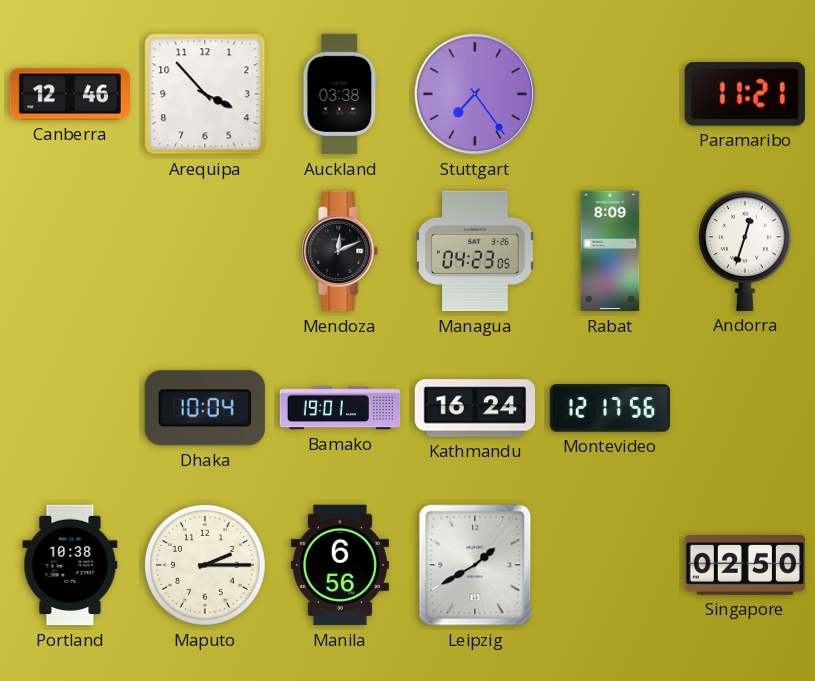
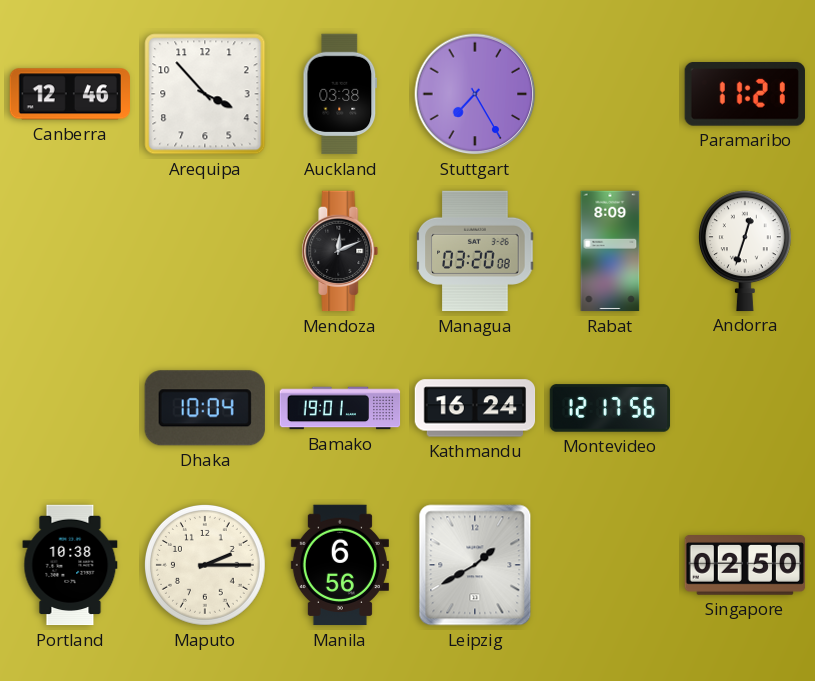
Stuttgart: 7:24 -> 7:25
Managua: 04:23 -> 03:20
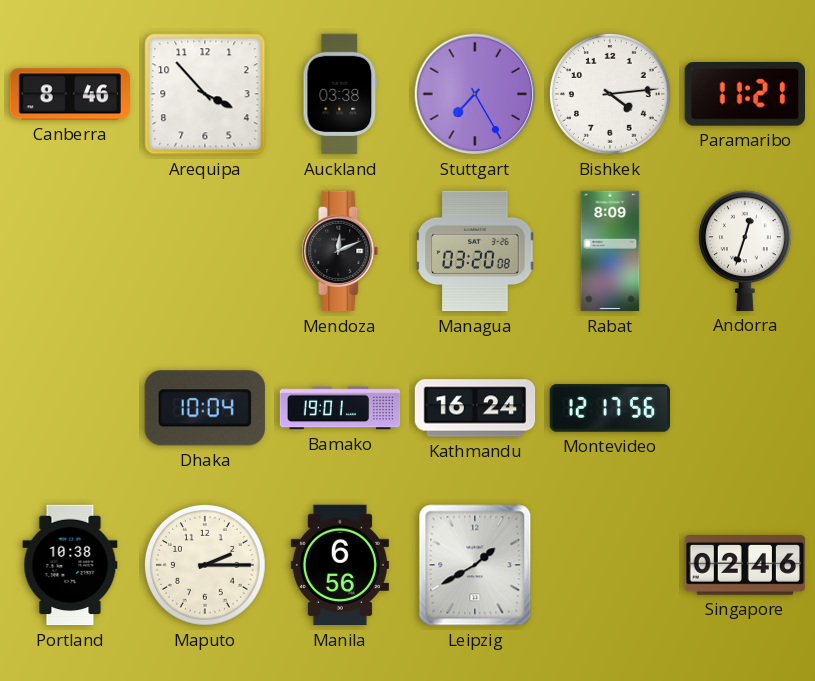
Canberra: 12:46 -> 8:46
Bishkek: none -> 4:14
Singapore: 02:50 -> 02:46
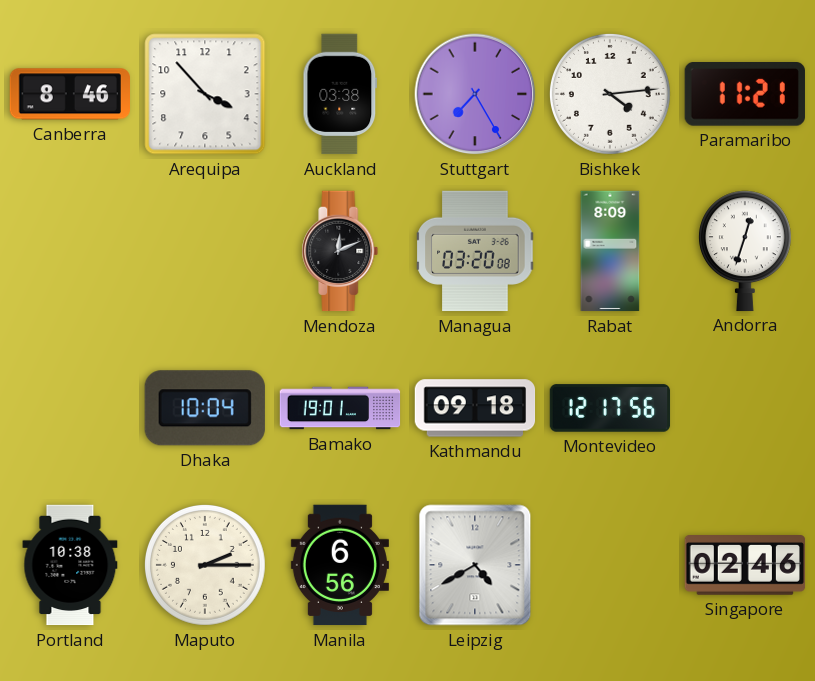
Kathmandu: 16:24 -> 09:18
Leipzig: 1:40 -> 4:40
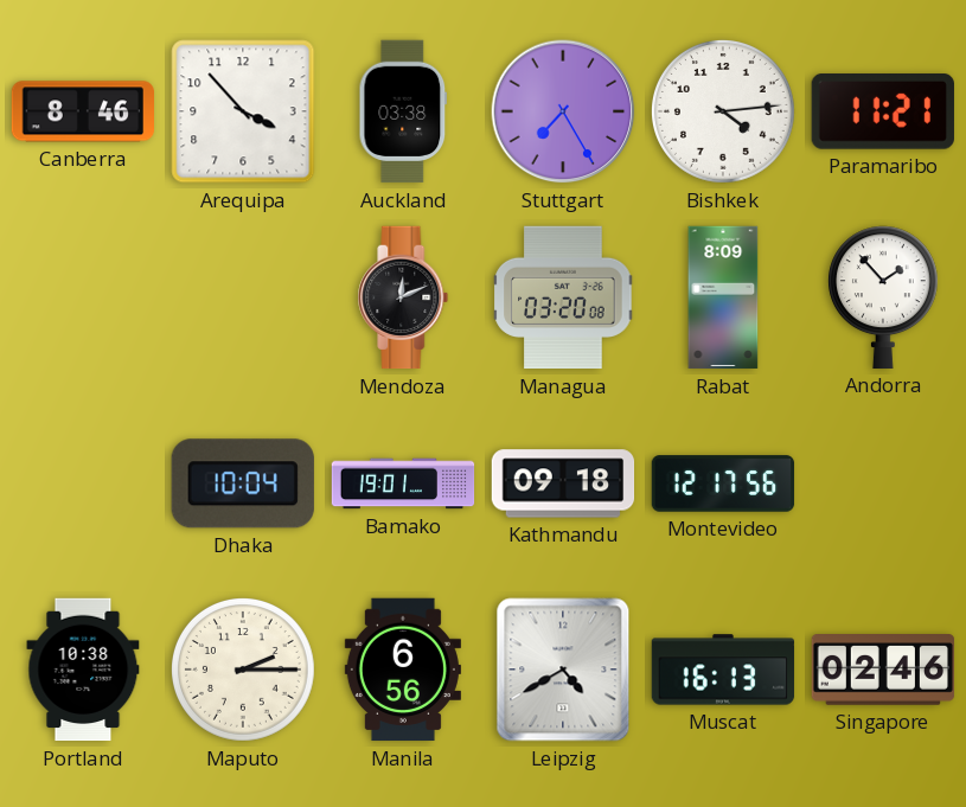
Andorra: 12:33 -> 1:53
Muscat: none -> 16:13
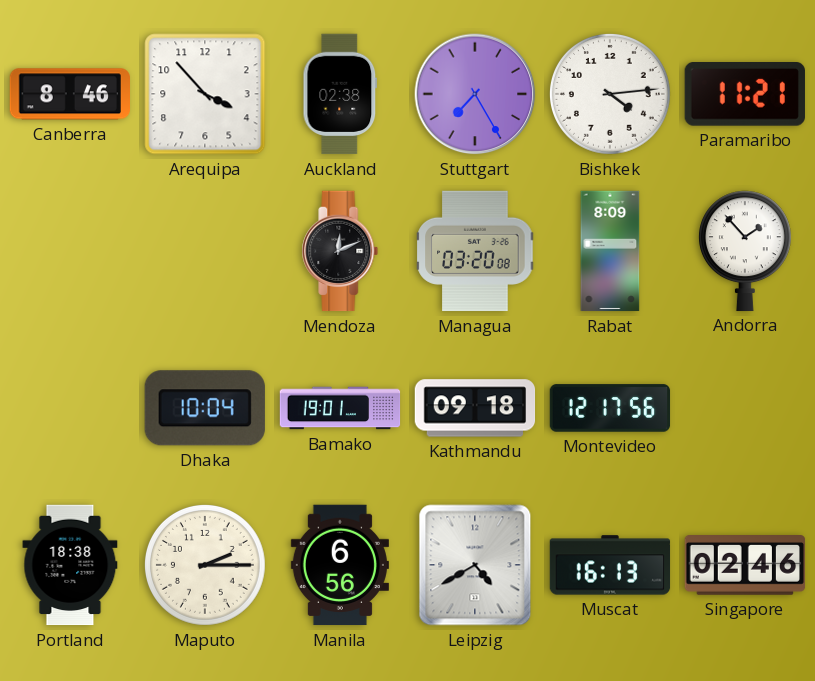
Auckland: 03:38 -> 02:38
Portland: 10:38 -> 18:38
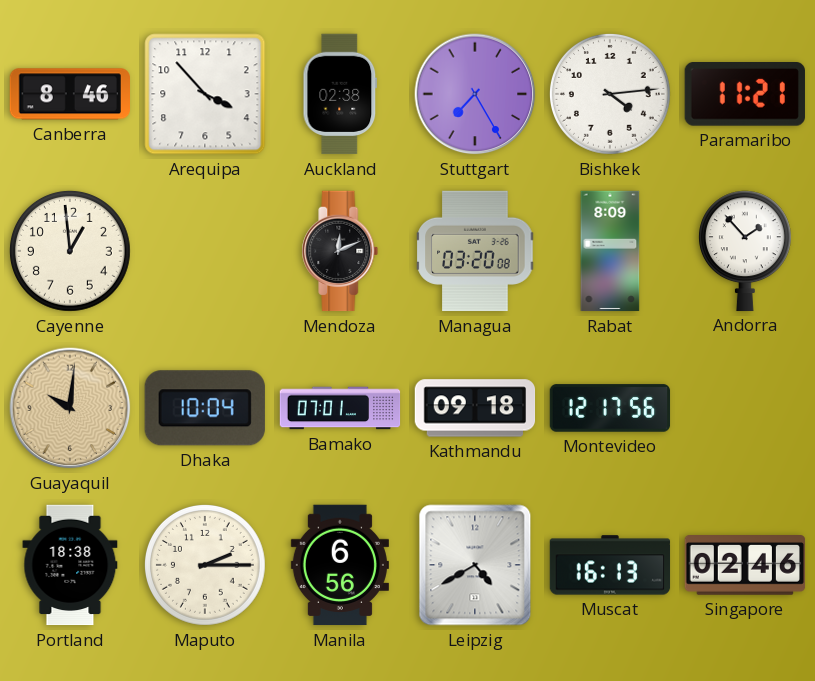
Cayenne: none -> 12:59
Guayaquil: none -> 10:01
Bamako: 19:01 -> 07:01
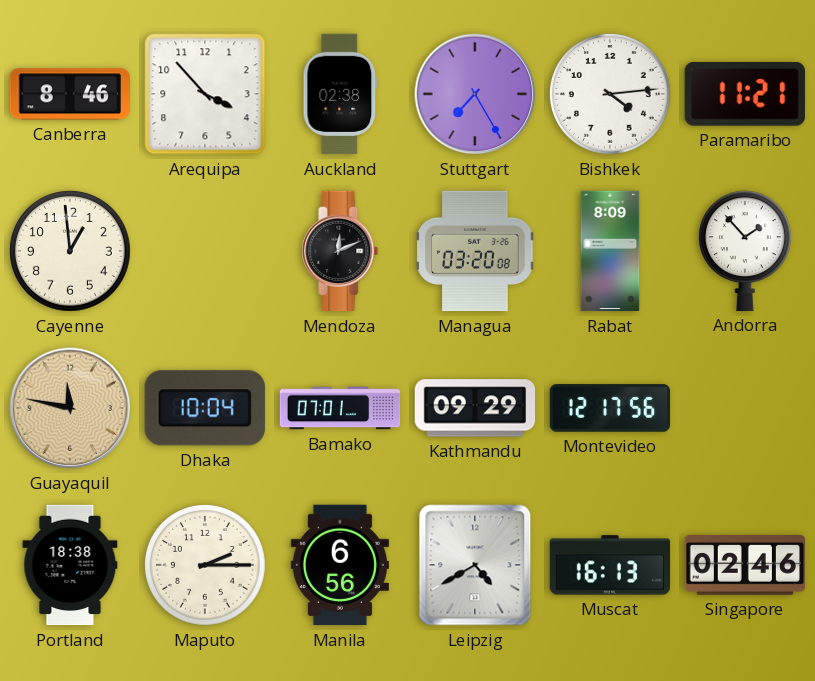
Guayaquil: 10:01 -> 11:47
Kathmandu: 09:18 -> 09:29
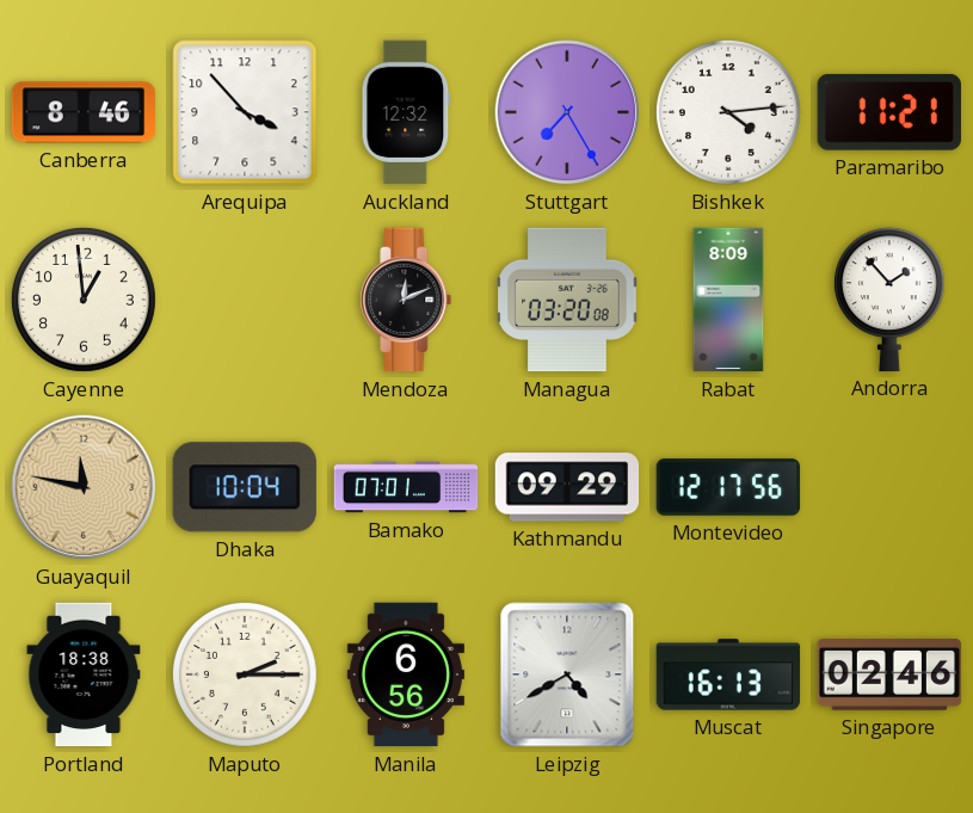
Auckland: 02:38 -> 12:32
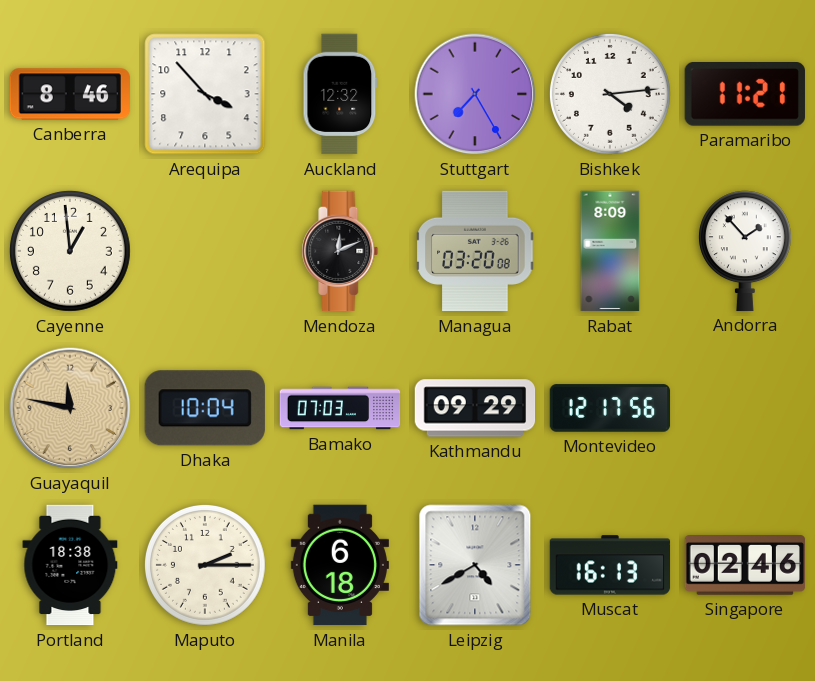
Bamako: 07:01 -> 07:03
Manila: 6:56 -> 6:18
